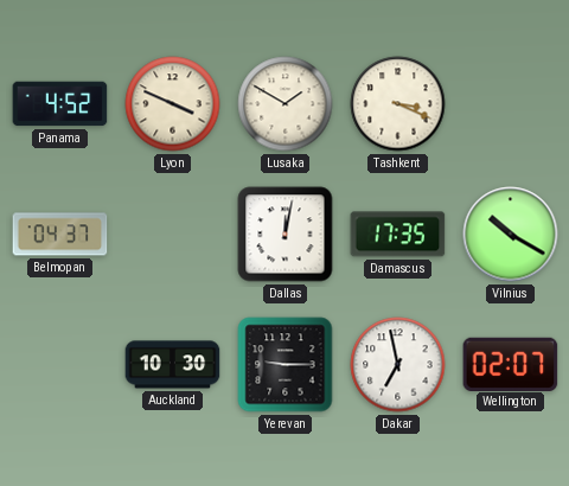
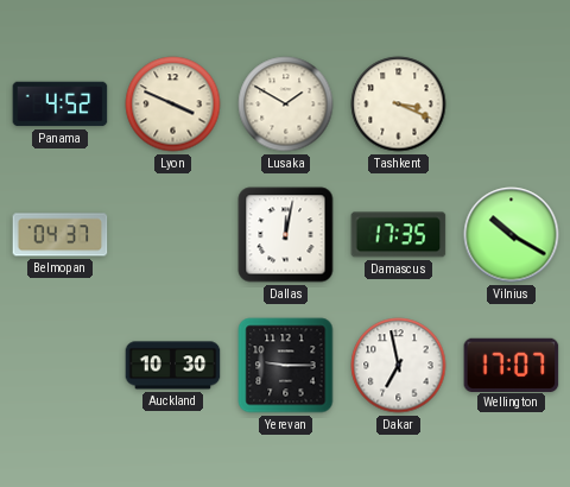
Wellington: 02:07 -> 17:07
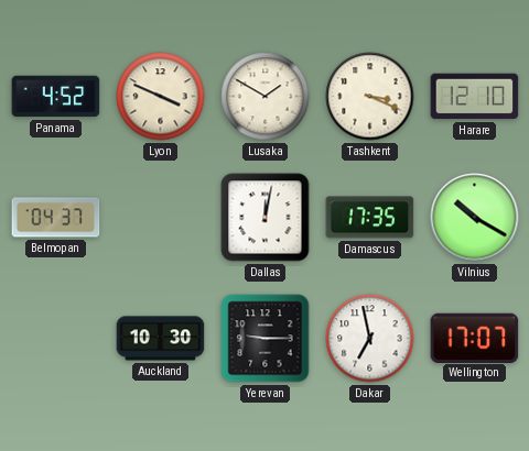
Harare: none -> 12:10
